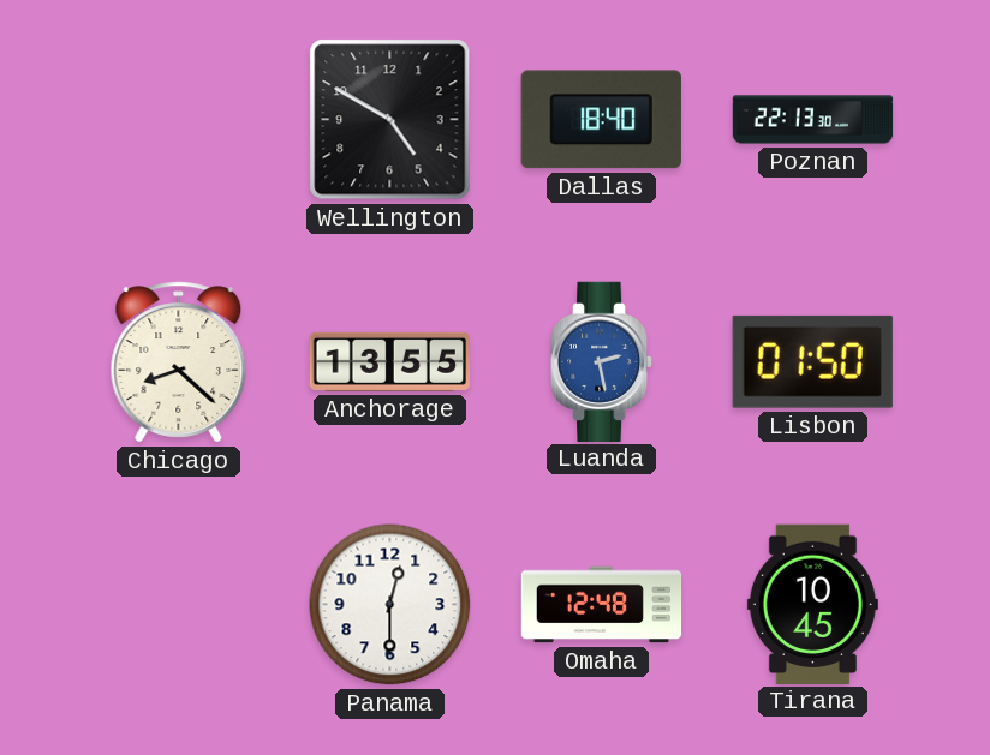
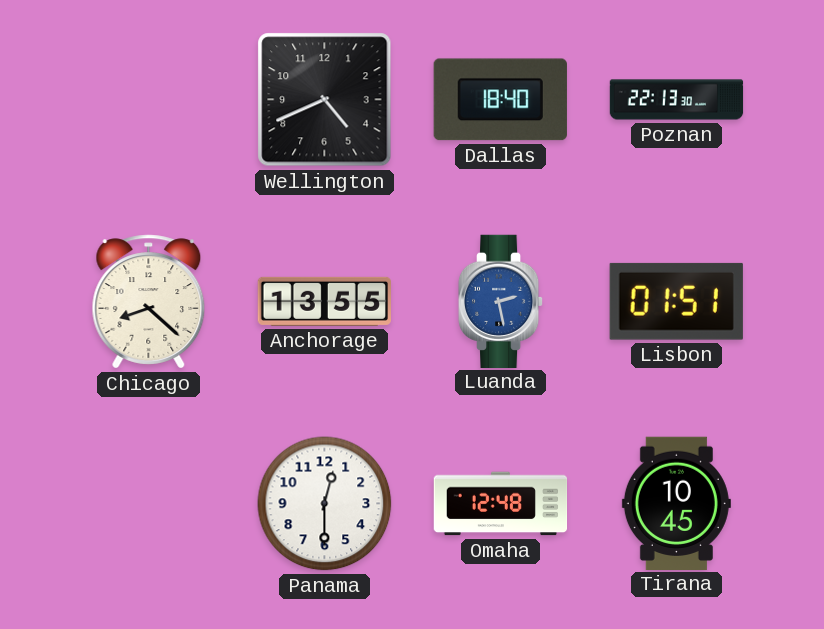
Wellington: 4:50 -> 4:41
Lisbon: 01:50 -> 01:51
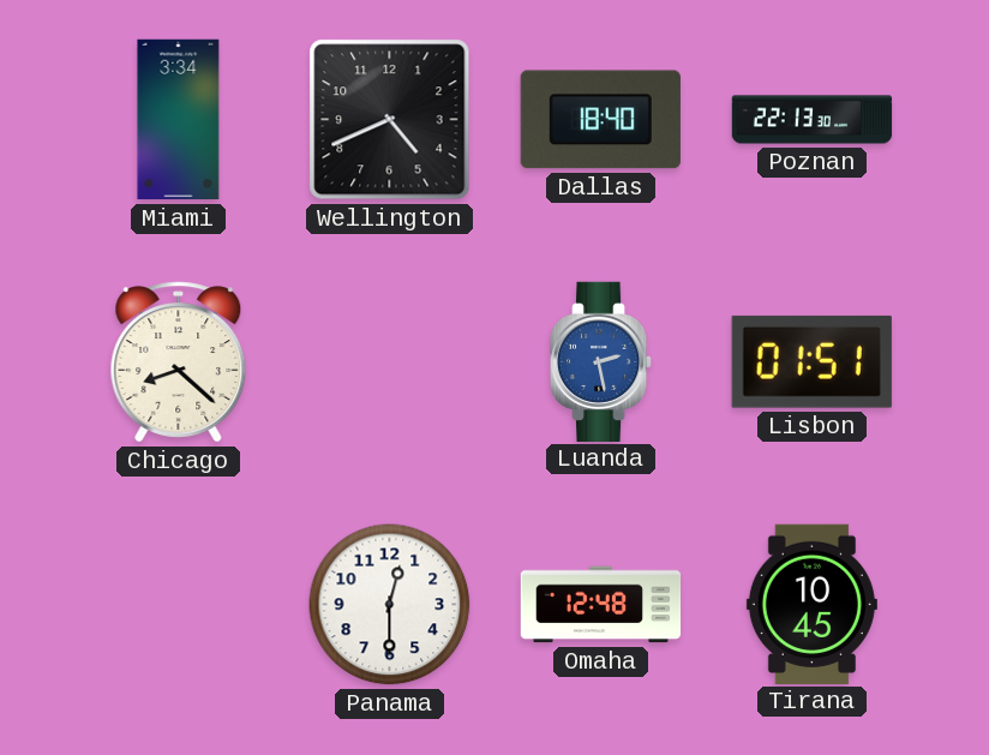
Miami: none -> 3:34
Anchorage: 13:55 -> none
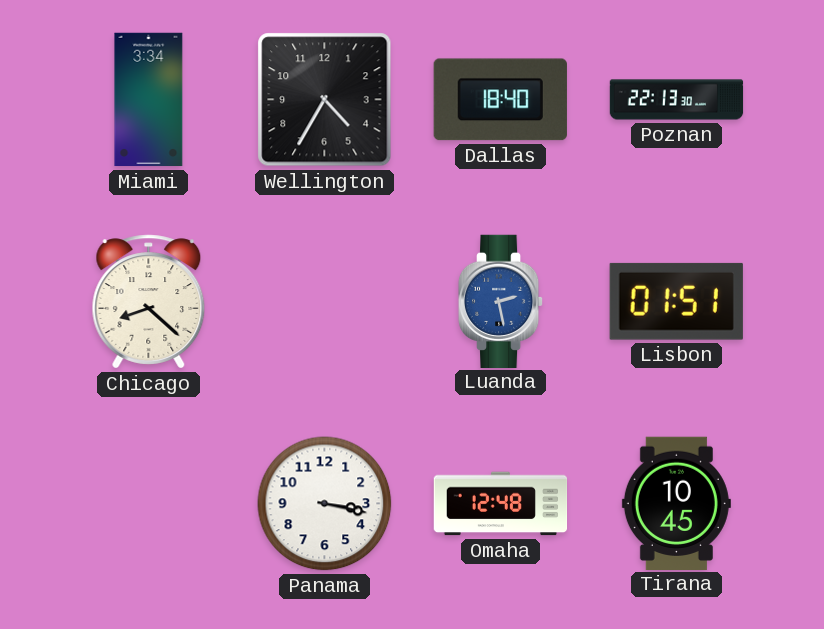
Wellington: 4:41 -> 4:35
Panama: 12:30 -> 3:17
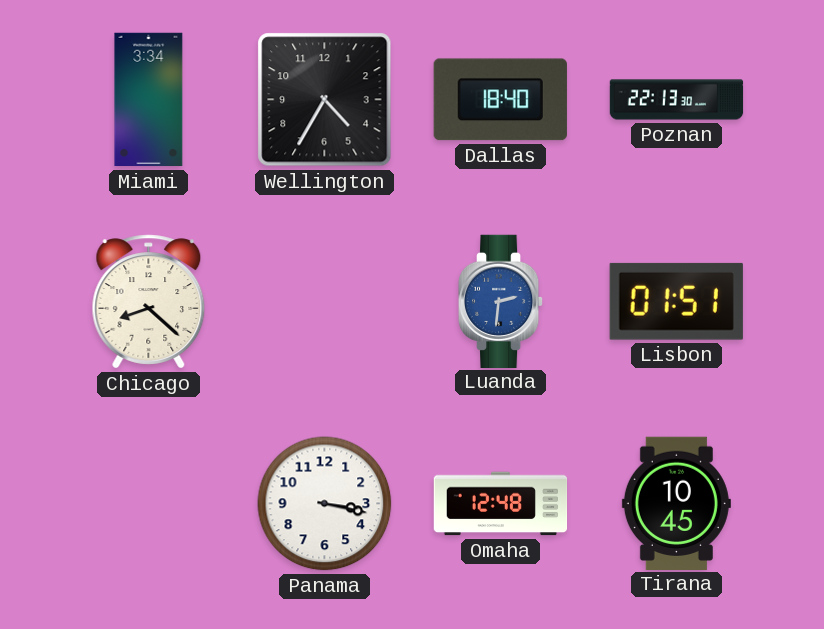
Luanda: 2:28 -> 2:31
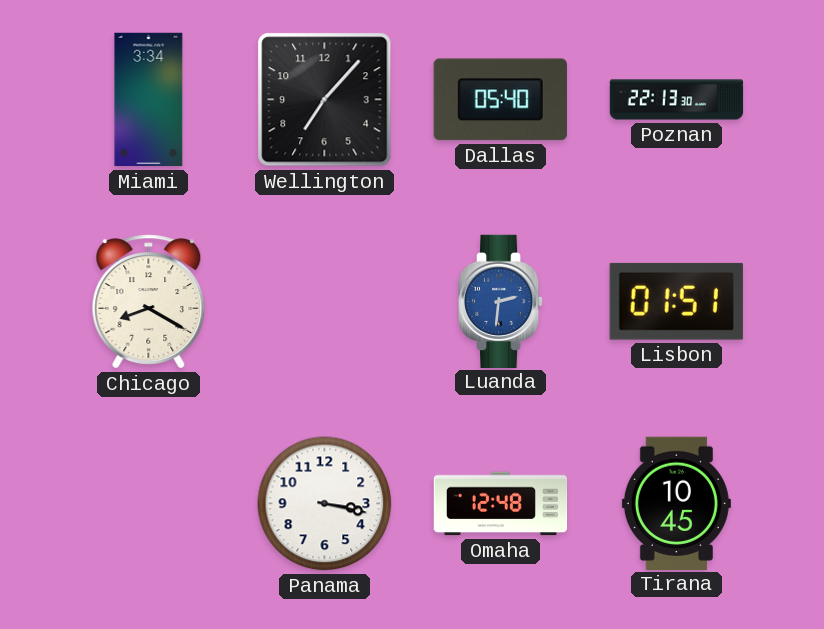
Wellington: 4:35 -> 7:07
Dallas: 18:40 -> 05:40
Chicago: 8:22 -> 8:20
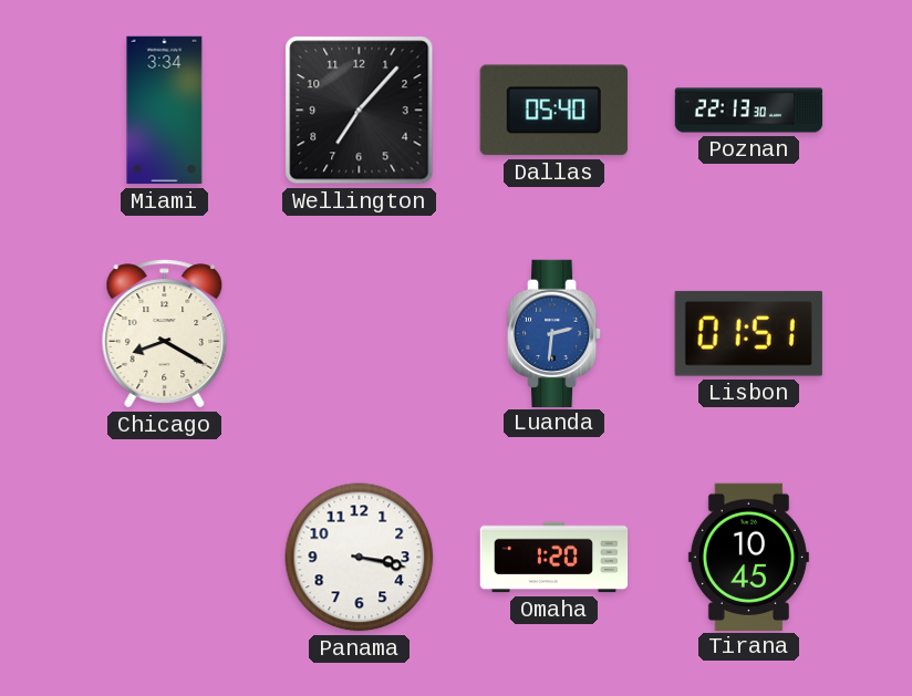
Omaha: 12:48 -> 1:20
